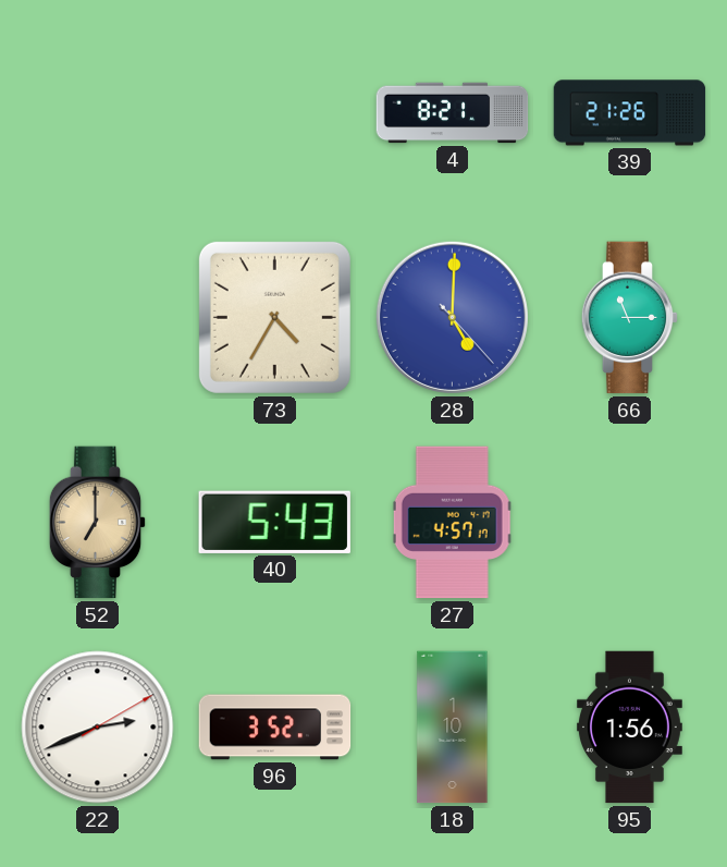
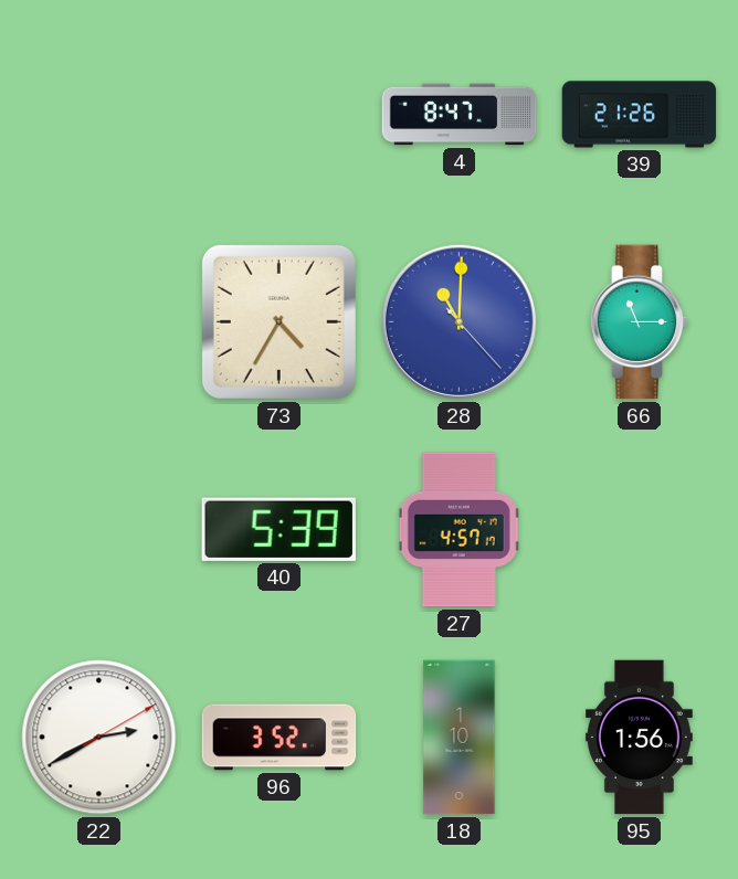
4: 8:21 -> 8:47
28: 5:00 -> 11:00
52: 7:00 -> none
40: 5:43 -> 5:39
22: 2:41 -> 2:40
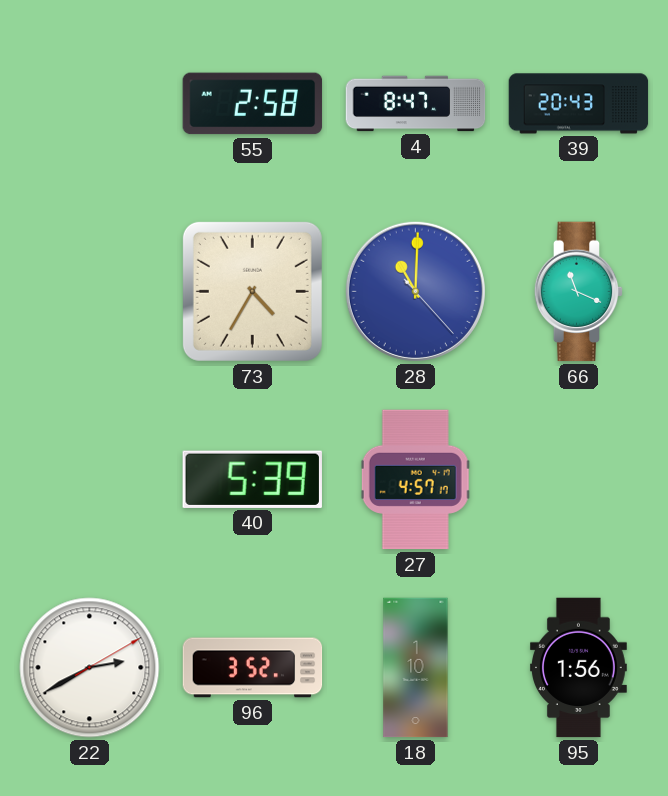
55: none -> 2:58
39: 21:26 -> 20:43
66: 11:15 -> 11:19
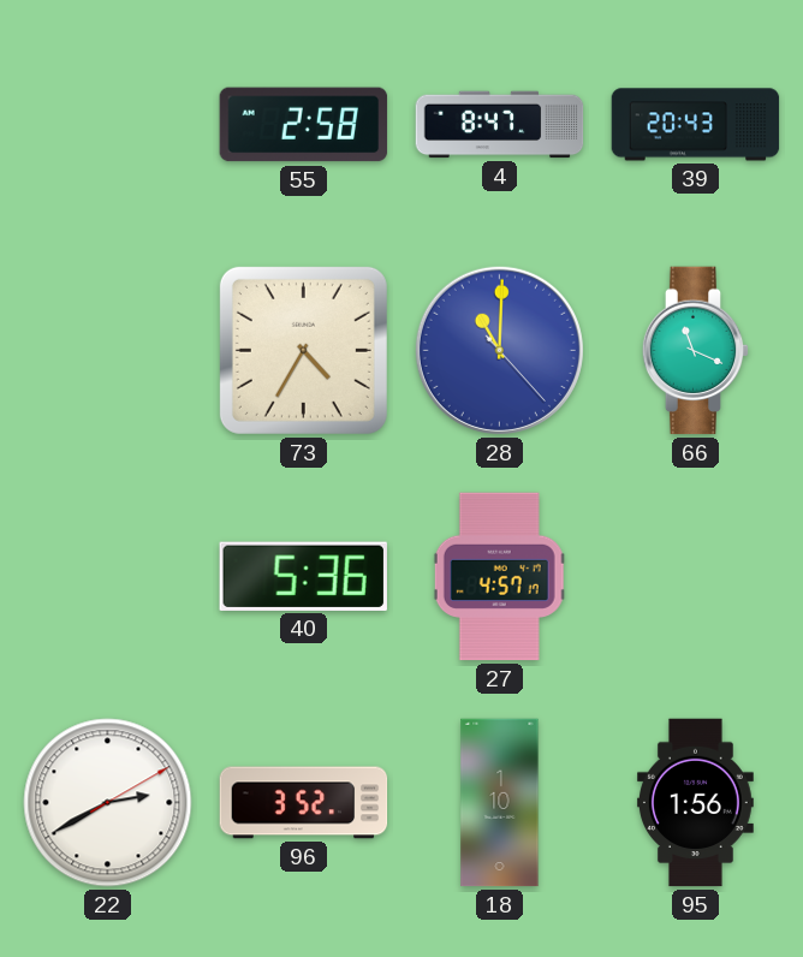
40: 5:39 -> 5:36
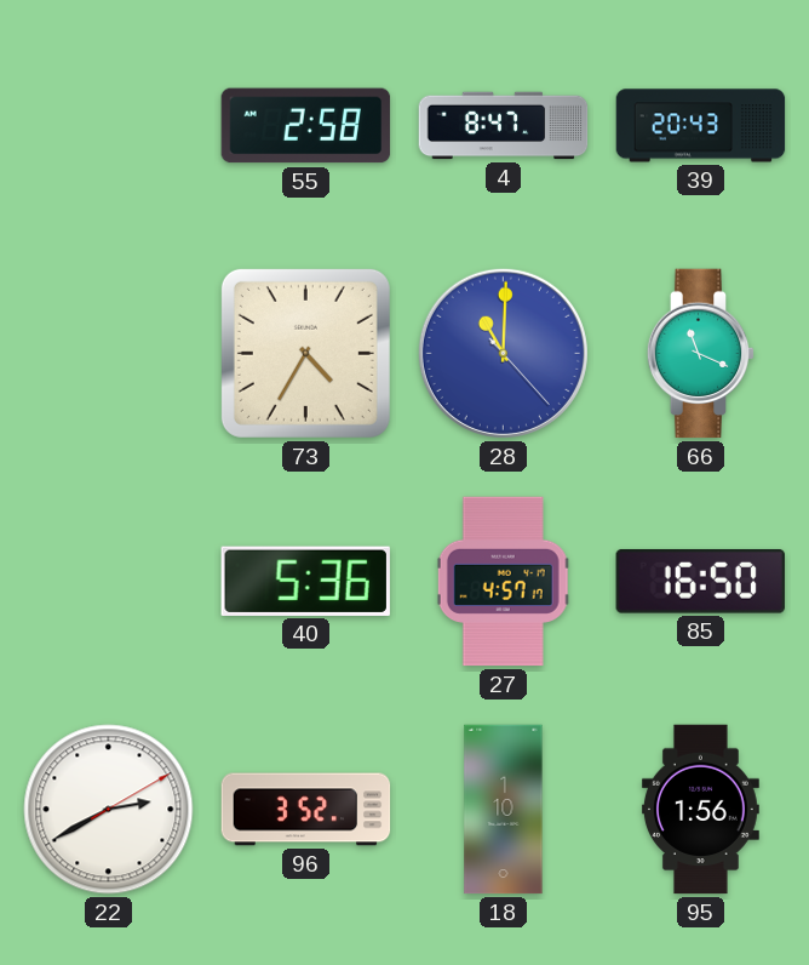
85: none -> 16:50
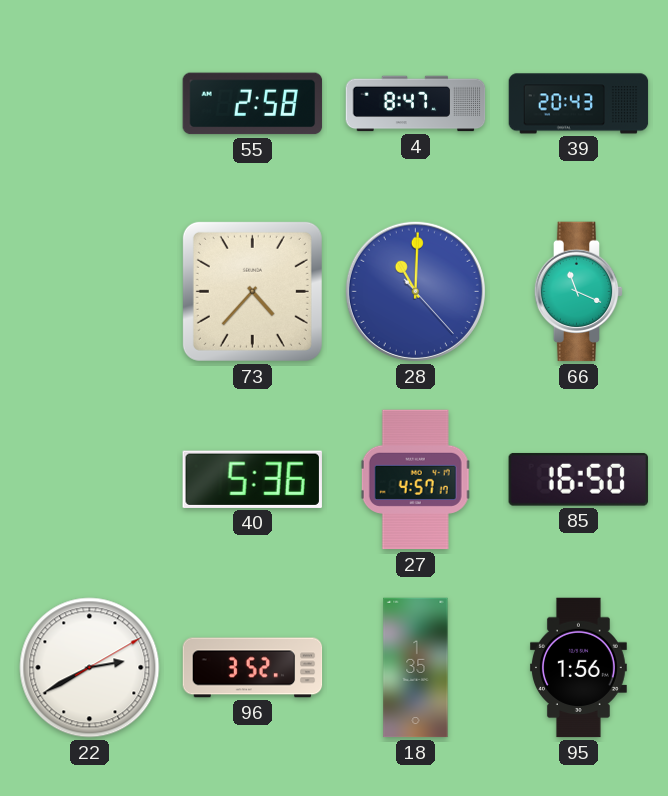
73: 4:35 -> 4:37
18: 1:10 -> 1:35
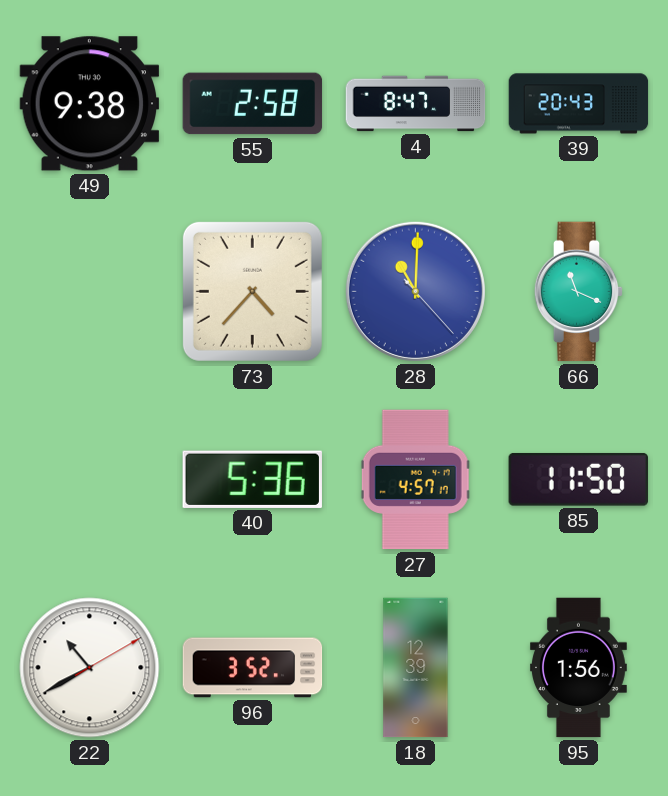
49: none -> 9:38
85: 16:50 -> 11:50
22: 2:40 -> 10:40
18: 1:35 -> 12:39
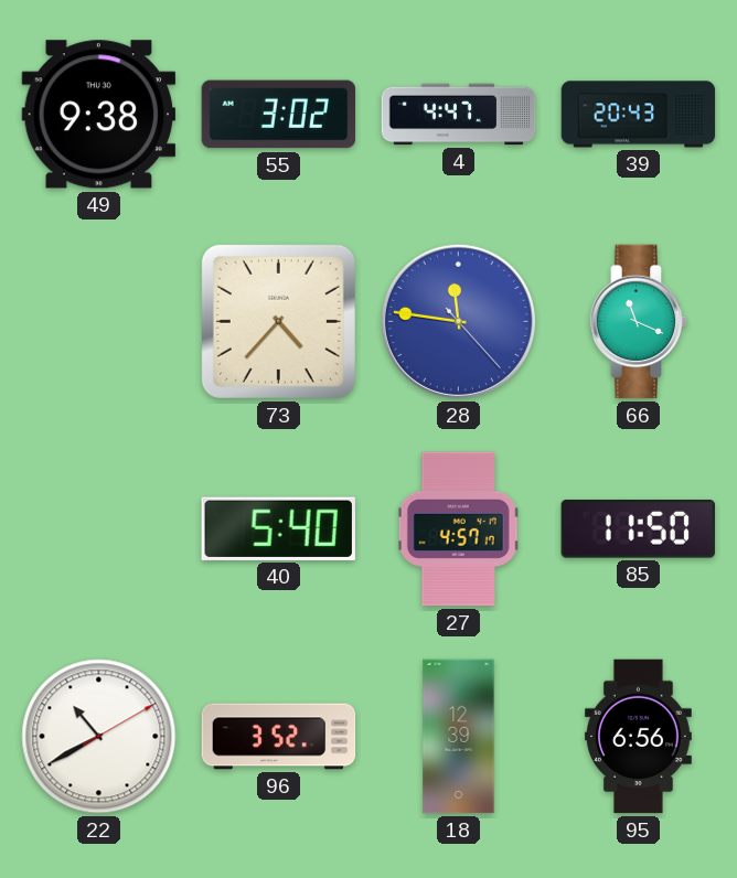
55: 2:58 -> 3:02
4: 8:47 -> 4:47
28: 11:00 -> 11:46
40: 5:36 -> 5:40
95: 1:56 -> 6:56
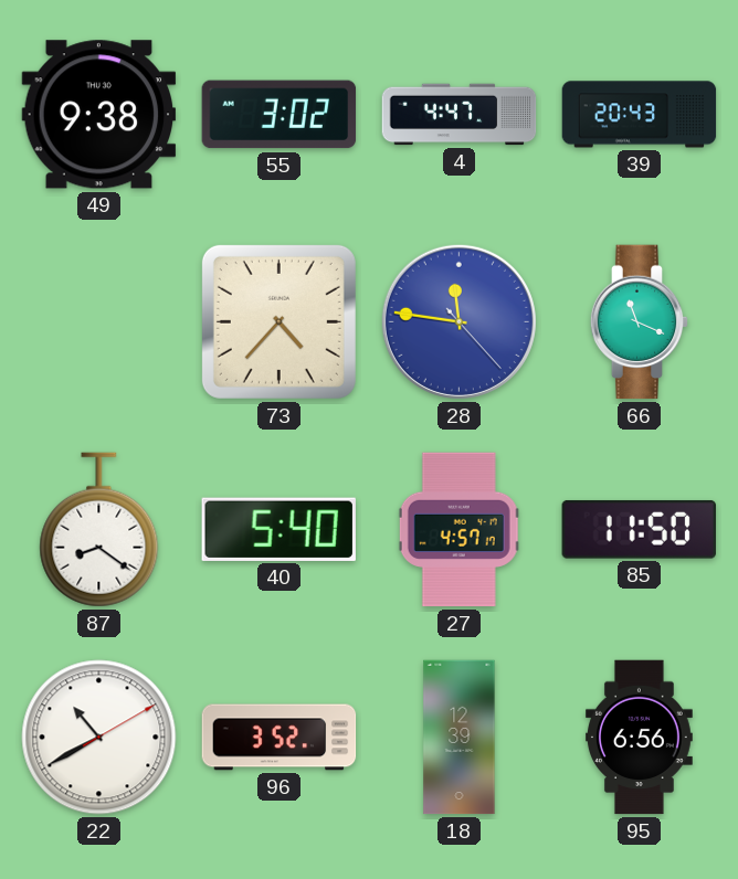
87: none -> 8:21
